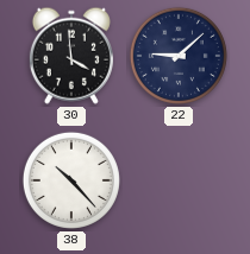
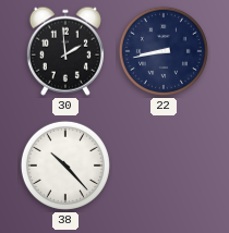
30: 3:59 -> 1:59
22: 9:08 -> 8:43
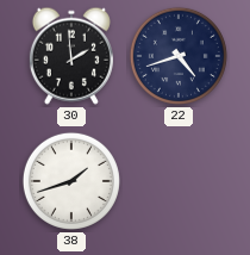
22: 8:43 -> 4:42
38: 10:23 -> 1:42
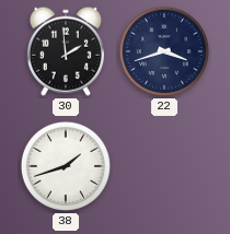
22: 4:42 -> 3:42
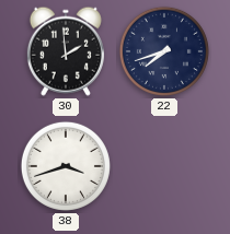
22: 3:42 -> 7:42
38: 1:42 -> 3:42
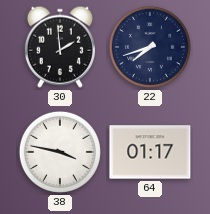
38: 3:42 -> 3:47
64: none -> 01:17
